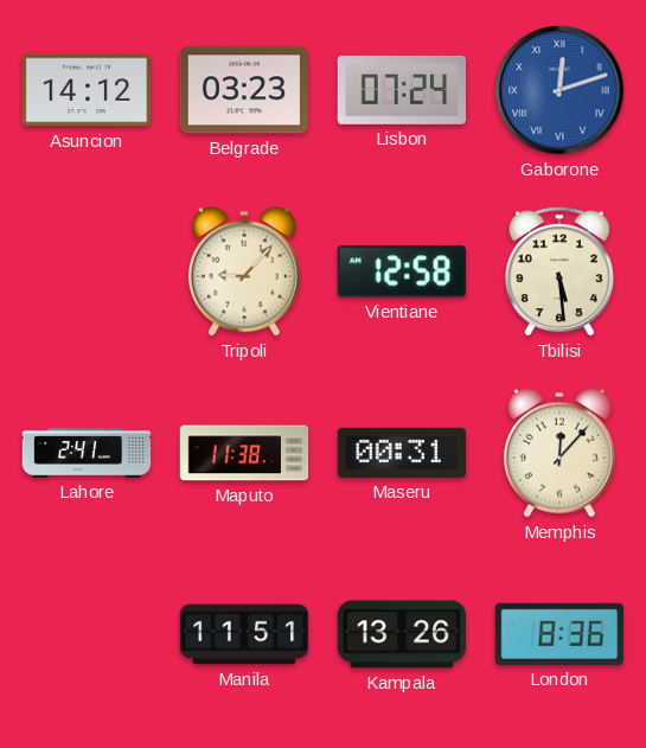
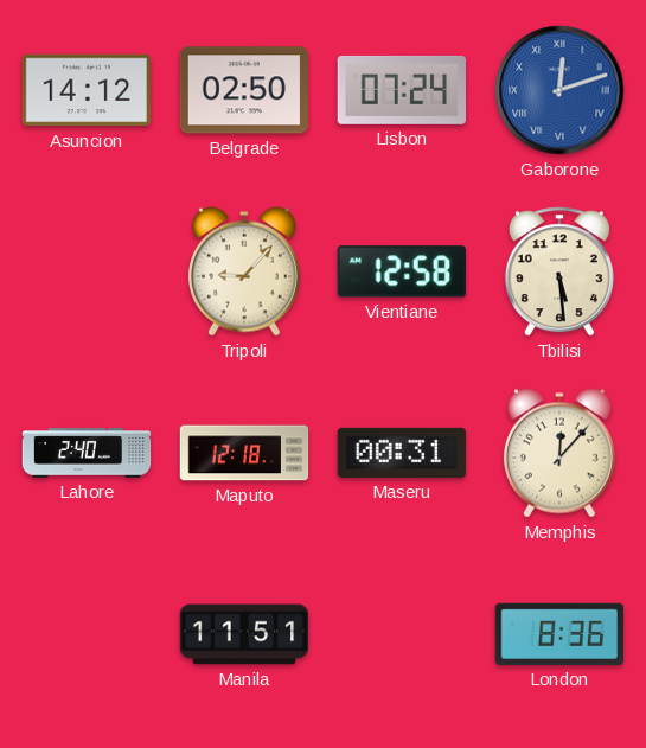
Belgrade: 03:23 -> 02:50
Lahore: 2:41 -> 2:40
Maputo: 11:38 -> 12:18
Kampala: 13:26 -> none
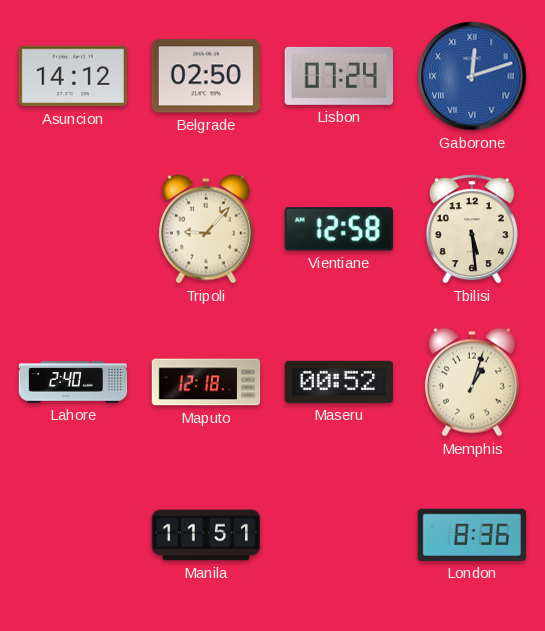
Maseru: 00:31 -> 00:52
Memphis: 12:07 -> 1:03
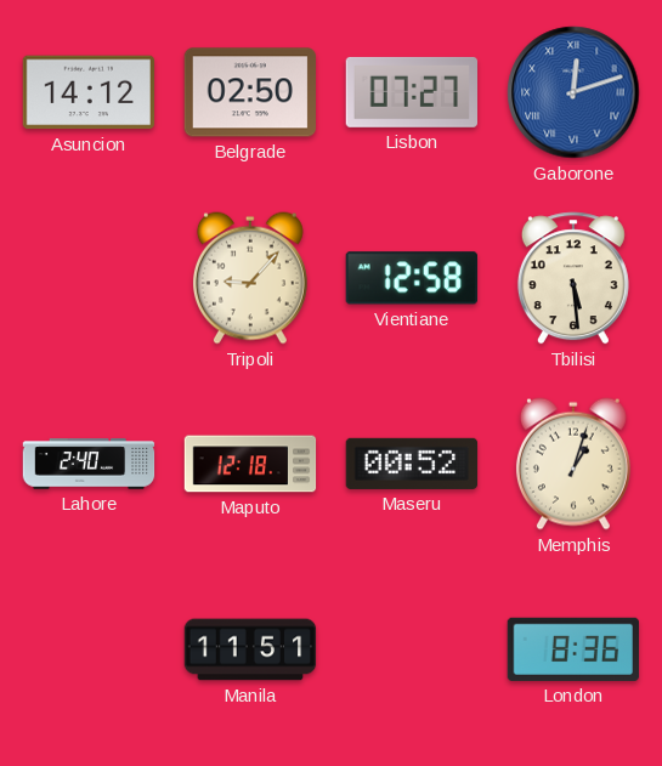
Lisbon: 07:24 -> 07:27
